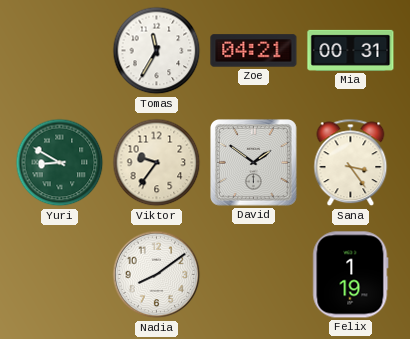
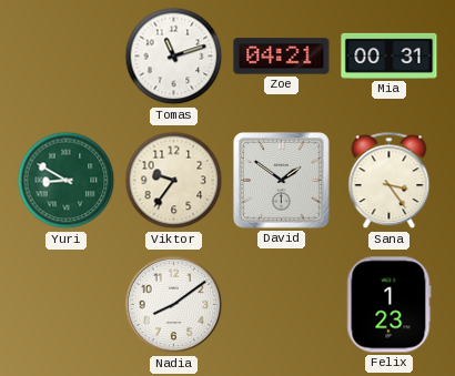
Tomas: 11:35 -> 11:12
Felix: 1:19 -> 1:23
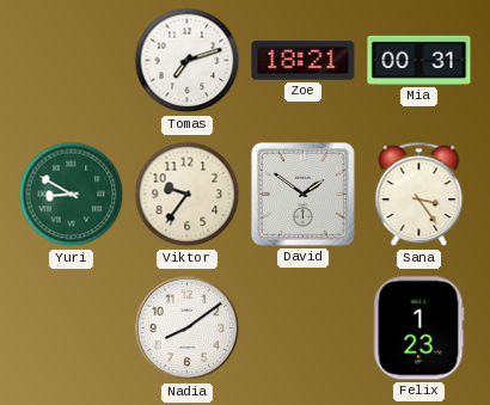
Tomas: 11:12 -> 7:12
Zoe: 04:21 -> 18:21
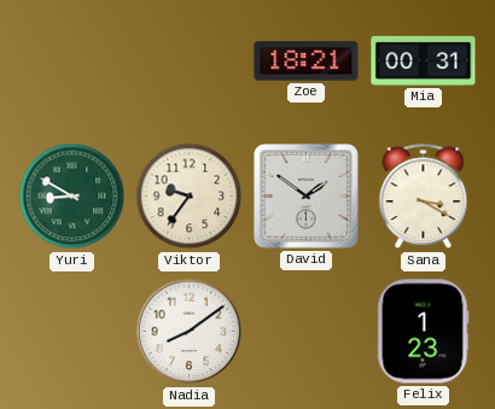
Tomas: 7:12 -> none
Sana: 3:24 -> 3:20
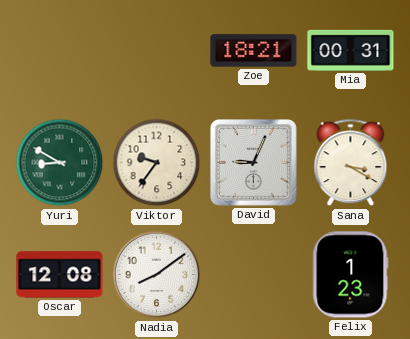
David: 1:51 -> 9:04
Oscar: none -> 12:08
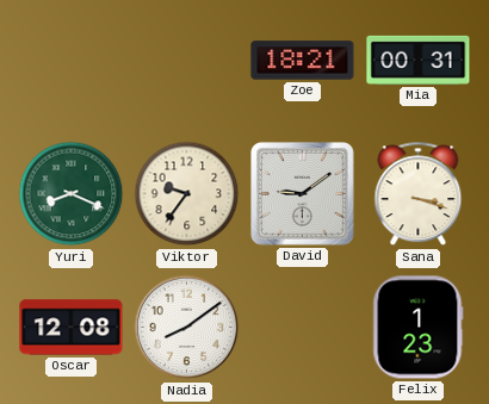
Yuri: 8:50 -> 8:19
David: 9:04 -> 9:09
Sana: 3:20 -> 3:18
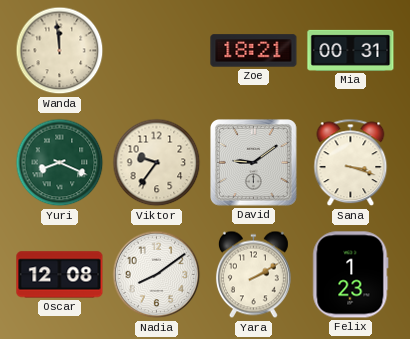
Wanda: none -> 11:59
Yara: none -> 2:10
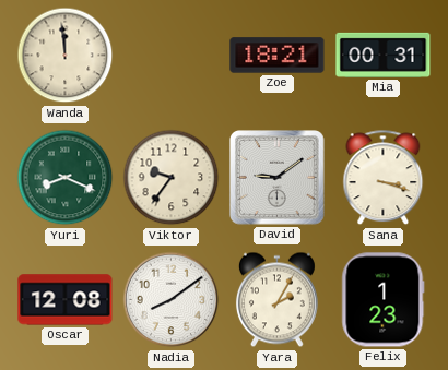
Yara: 2:10 -> 2:05
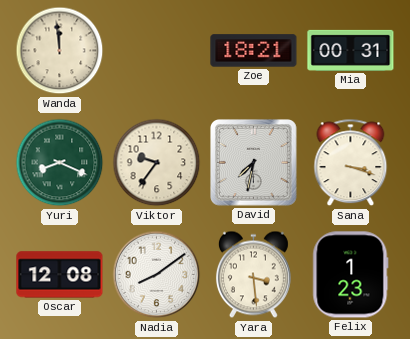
David: 9:09 -> 7:32
Yara: 2:05 -> 3:29
